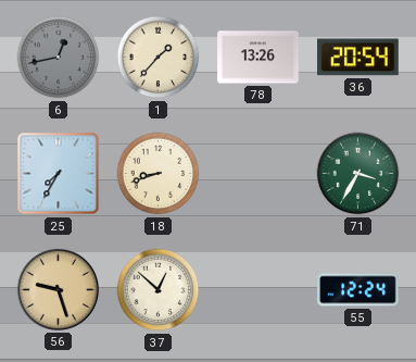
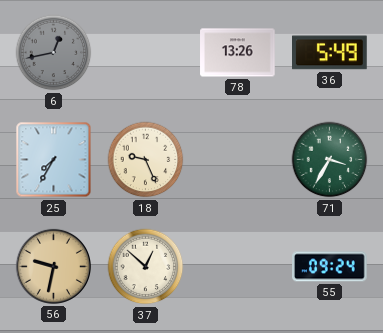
1: 1:37 -> none
36: 20:54 -> 5:49
18: 8:42 -> 9:26
56: 9:27 -> 9:32
55: 12:24 -> 09:24
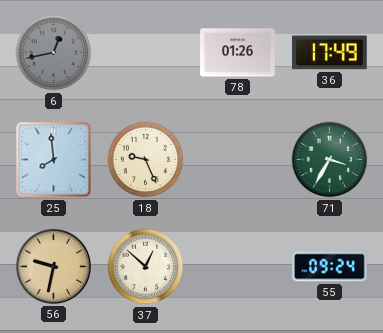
78: 13:26 -> 01:26
36: 5:49 -> 17:49
25: 7:35 -> 7:59
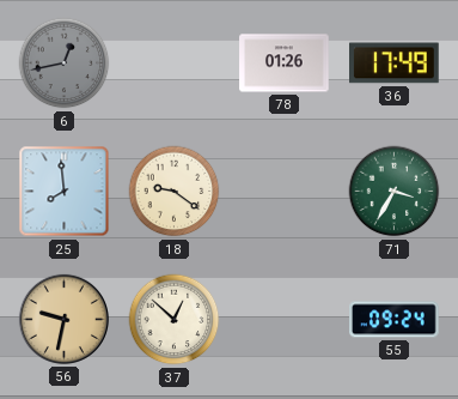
18: 9:26 -> 9:21
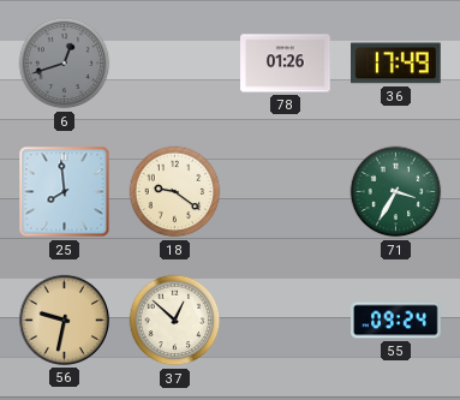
6: 12:43 -> 12:42
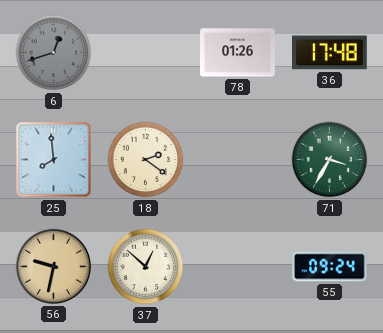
36: 17:49 -> 17:48
18: 9:21 -> 2:21
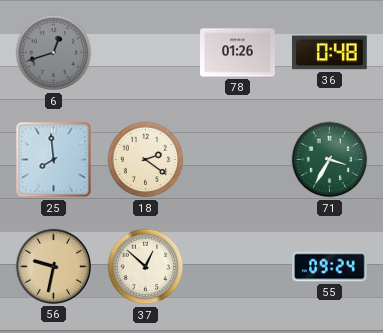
36: 17:48 -> 0:48
